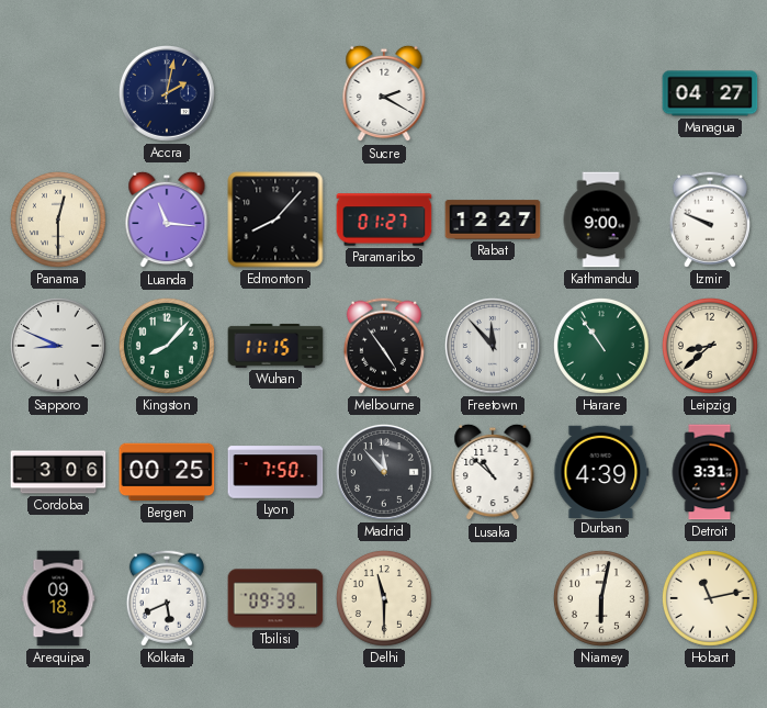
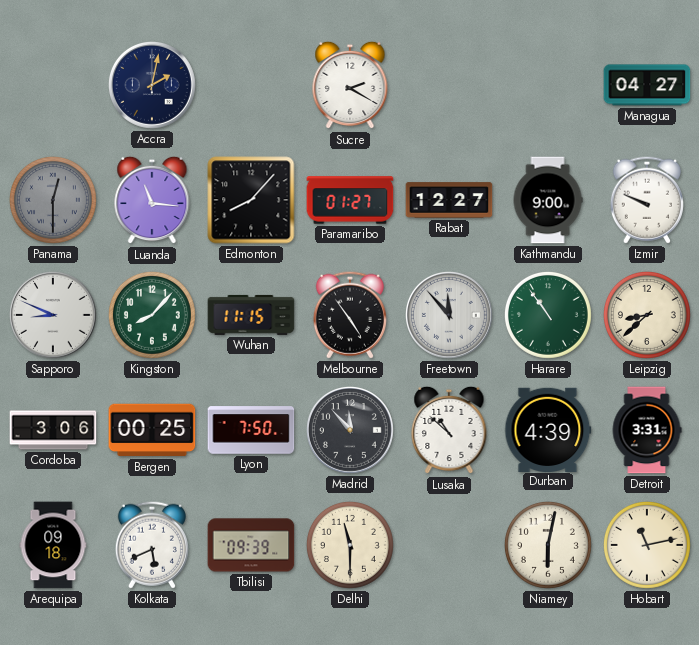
Panama dial: cream -> grey
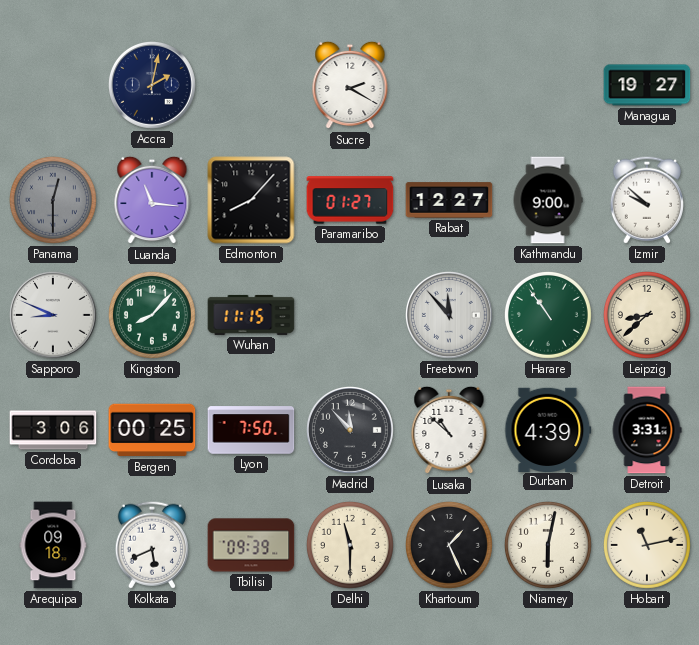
Managua: 04:27 -> 19:27
Izmir: 9:49 -> 9:52
Melbourne: 4:54 -> none
Khartoum: none -> 1:26
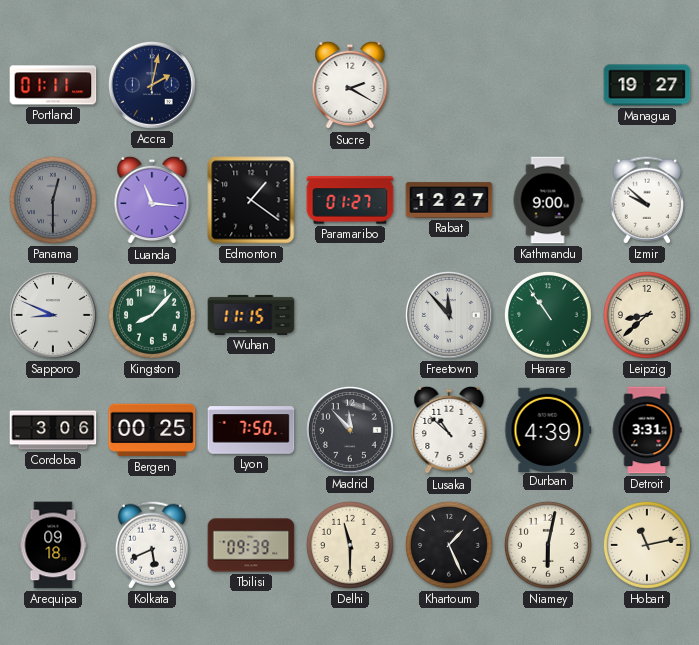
Portland: none -> 01:11
Edmonton: 8:07 -> 1:21
